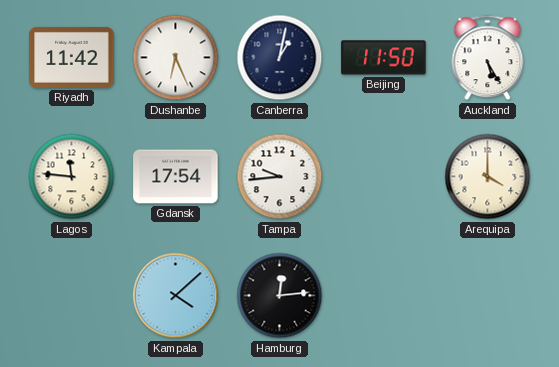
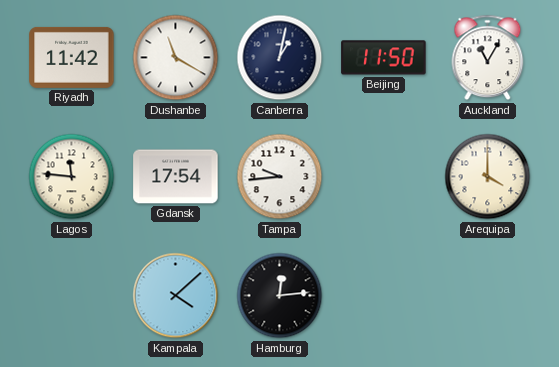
Dushanbe: 6:26 -> 11:20
Auckland: 5:25 -> 11:05
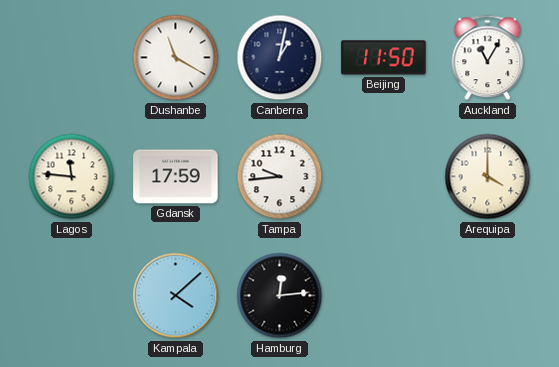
Riyadh: 11:42 -> none
Gdansk: 17:54 -> 17:59
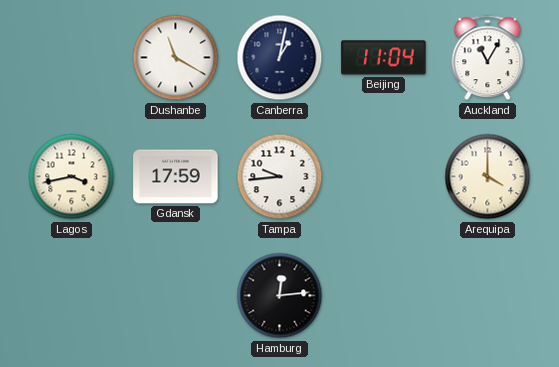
Beijing: 11:50 -> 11:04
Lagos: 11:46 -> 3:43
Kampala: 4:08 -> none
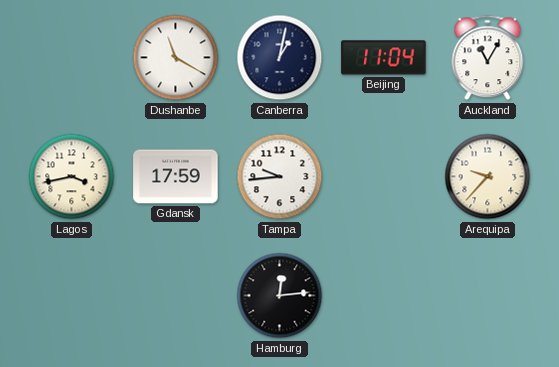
Arequipa: 4:00 -> 9:37
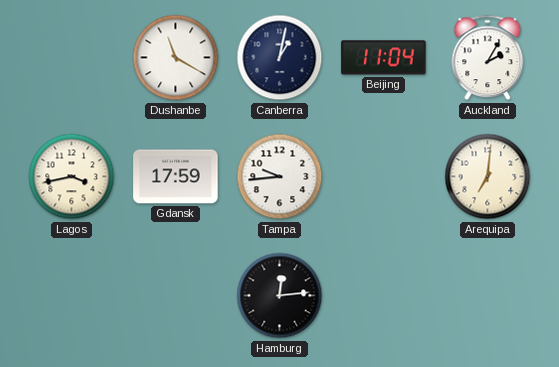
Auckland: 11:05 -> 2:05
Arequipa: 9:37 -> 7:01
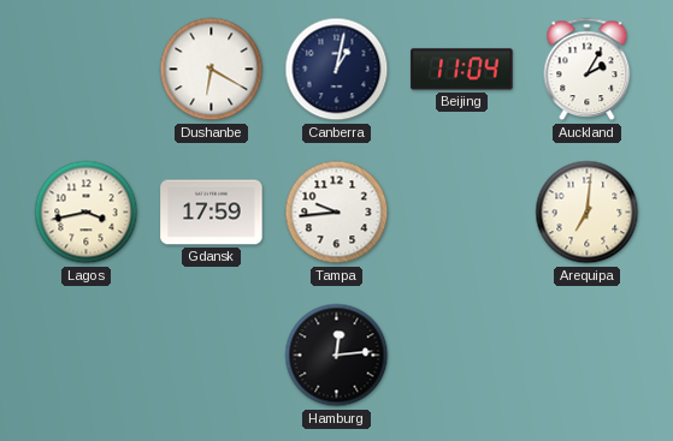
Dushanbe: 11:20 -> 6:20
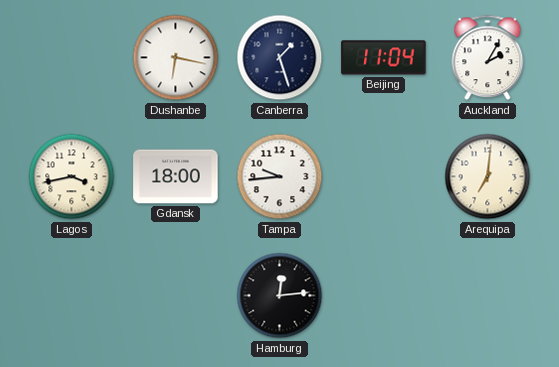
Dushanbe: 6:20 -> 6:17
Canberra: 1:02 -> 1:27
Gdansk: 17:59 -> 18:00
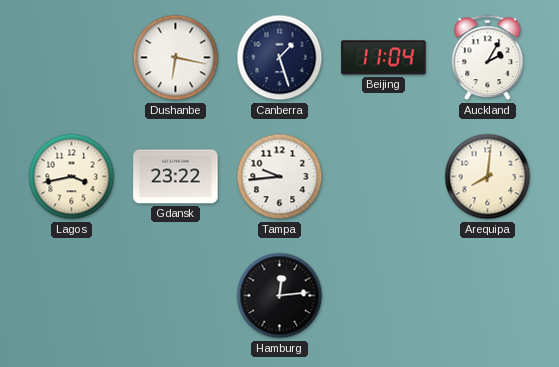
Gdansk: 18:00 -> 23:22
Arequipa: 7:01 -> 8:01
